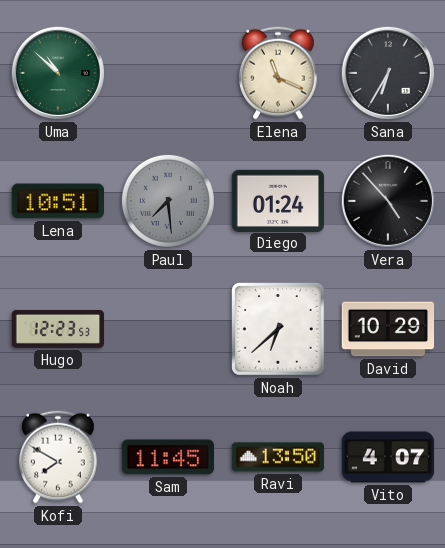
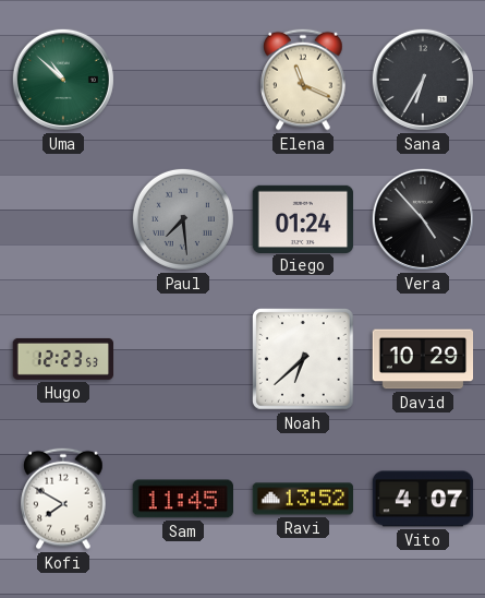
Lena: 10:51 -> none
Ravi: 13:50 -> 13:52
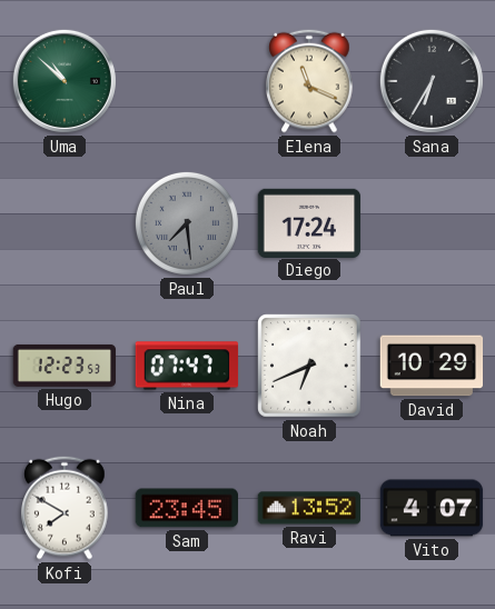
Diego: 01:24 -> 17:24
Vera: 4:53 -> none
Nina: none -> 07:47
Noah: 6:38 -> 6:41
Sam: 11:45 -> 23:45
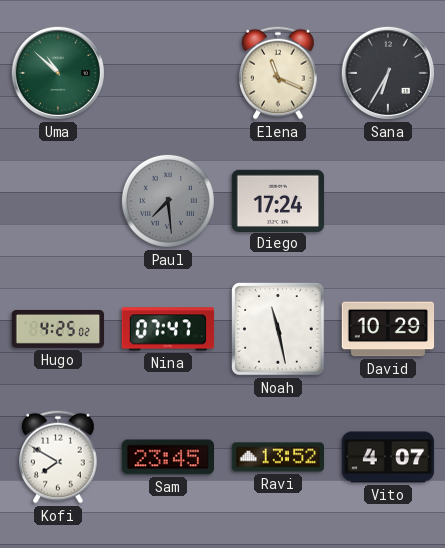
Hugo: 12:23 -> 4:25
Noah: 6:41 -> 11:28
